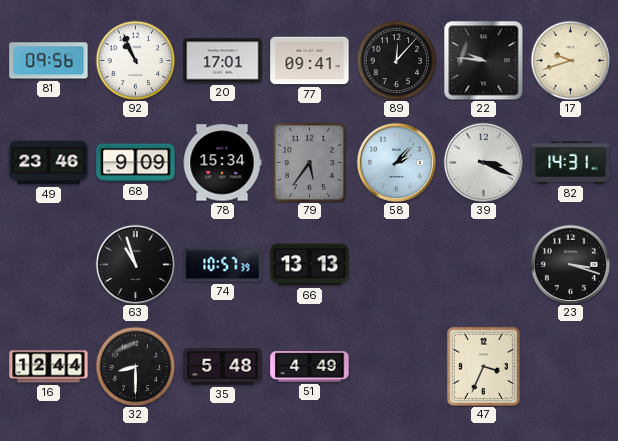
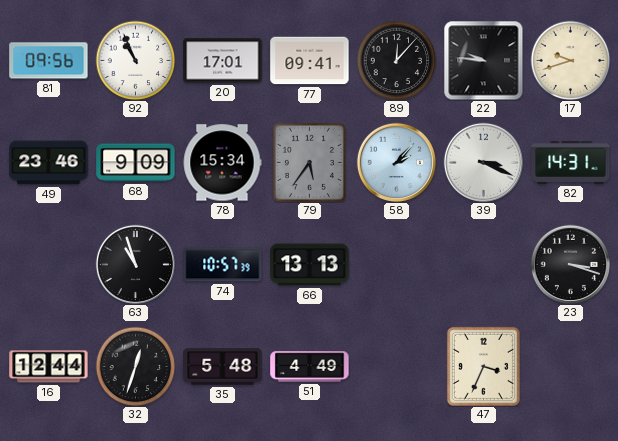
32: 8:30 -> 12:33
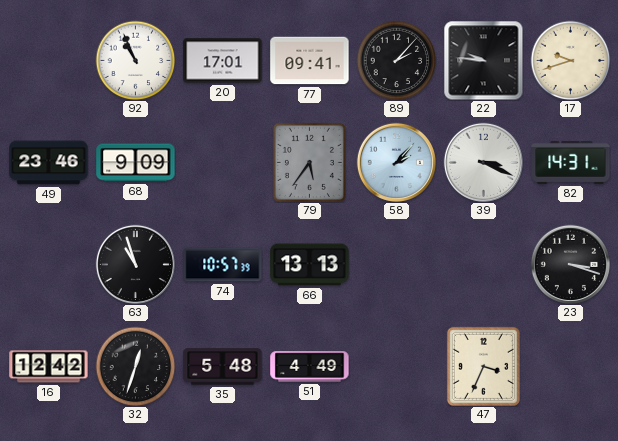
81: 09:56 -> none
89: 12:07 -> 2:07
78: 15:34 -> none
16: 12:44 -> 12:42
